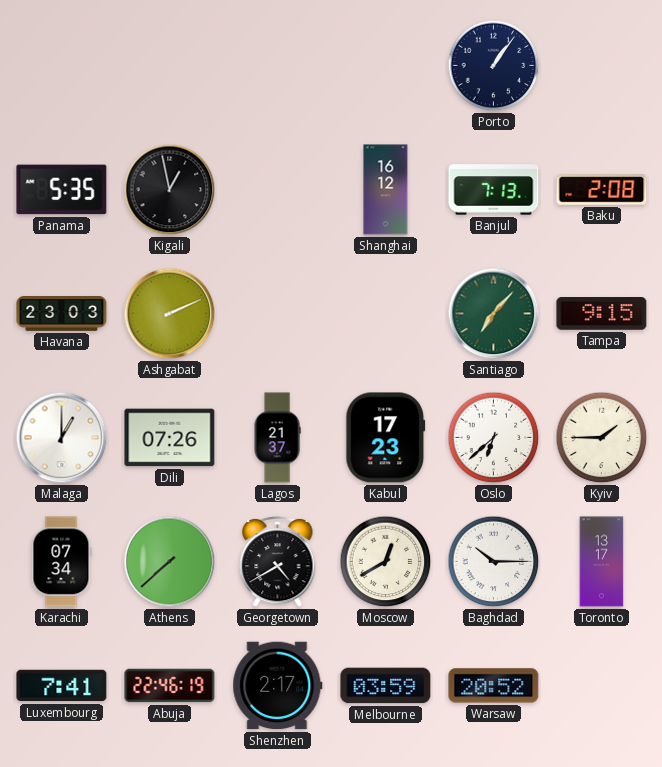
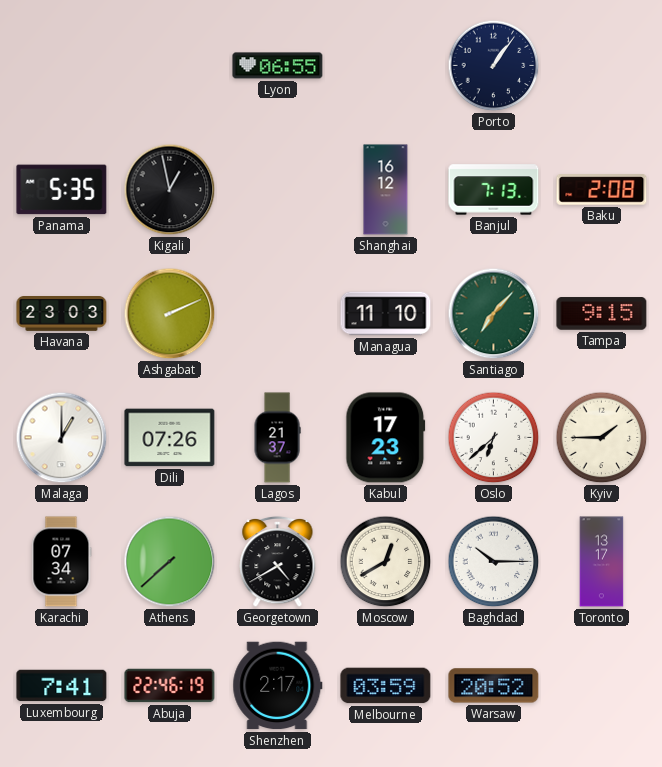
Lyon: none -> 06:55
Managua: none -> 11:10
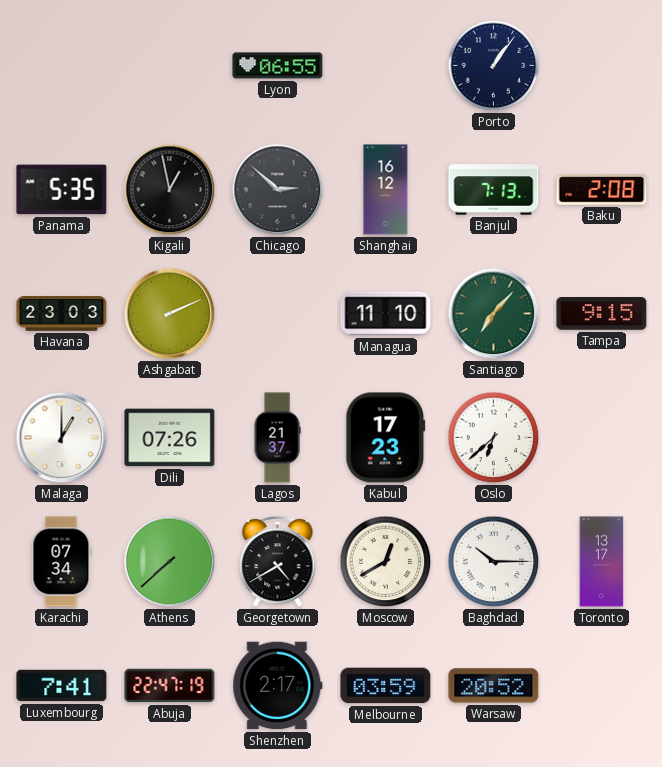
Chicago: none -> 2:52
Kyiv: 1:45 -> none
Abuja: 22:46 -> 22:47
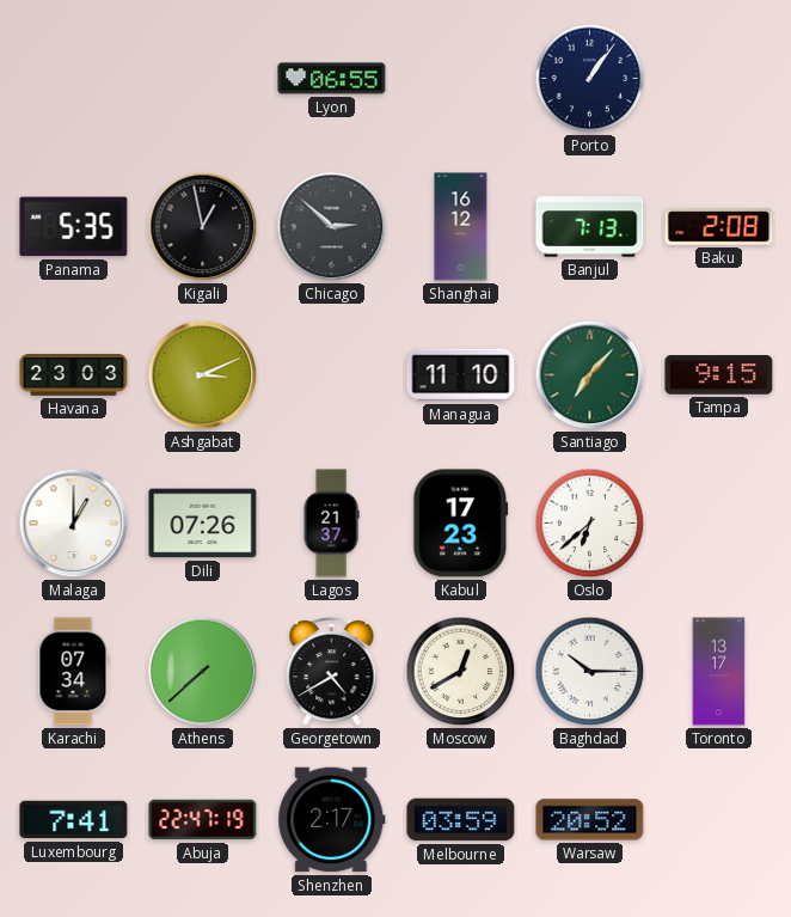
Ashgabat: 2:11 -> 3:11
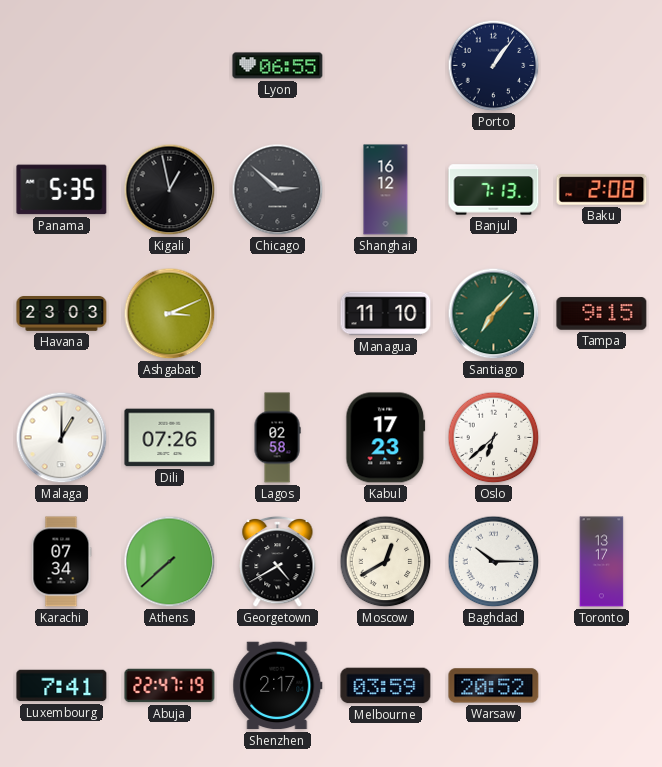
Lagos: 21:37 -> 02:58
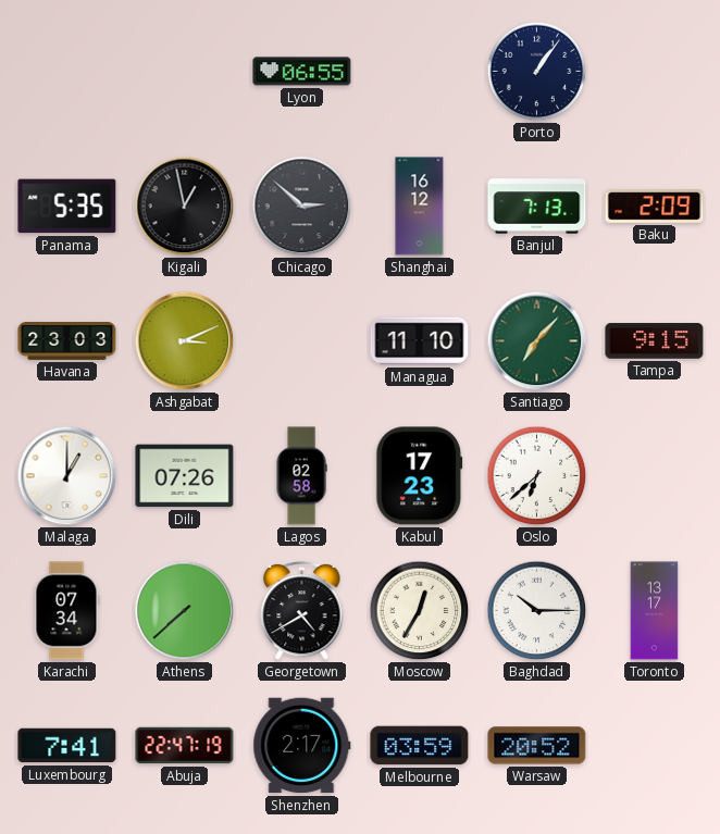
Baku: 2:08 -> 2:09
Moscow: 12:40 -> 12:35
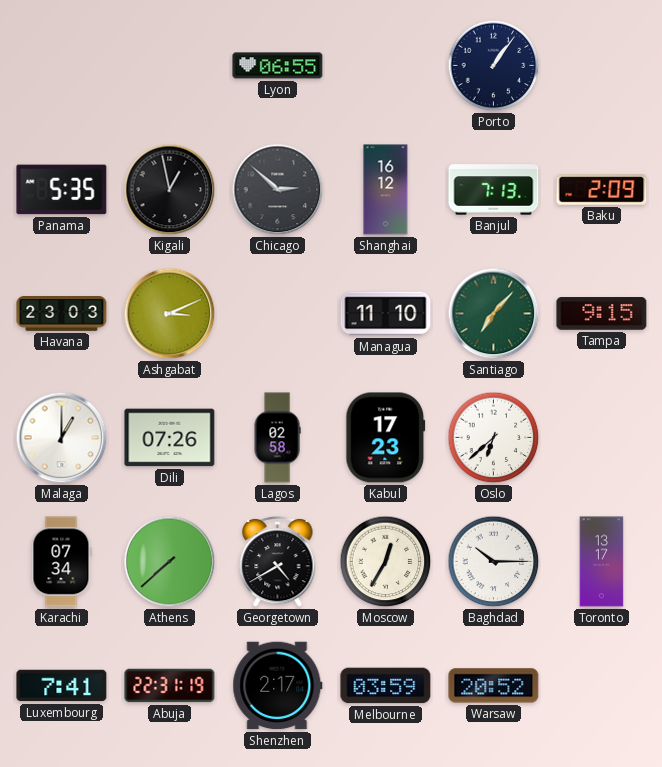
Abuja: 22:47 -> 22:31
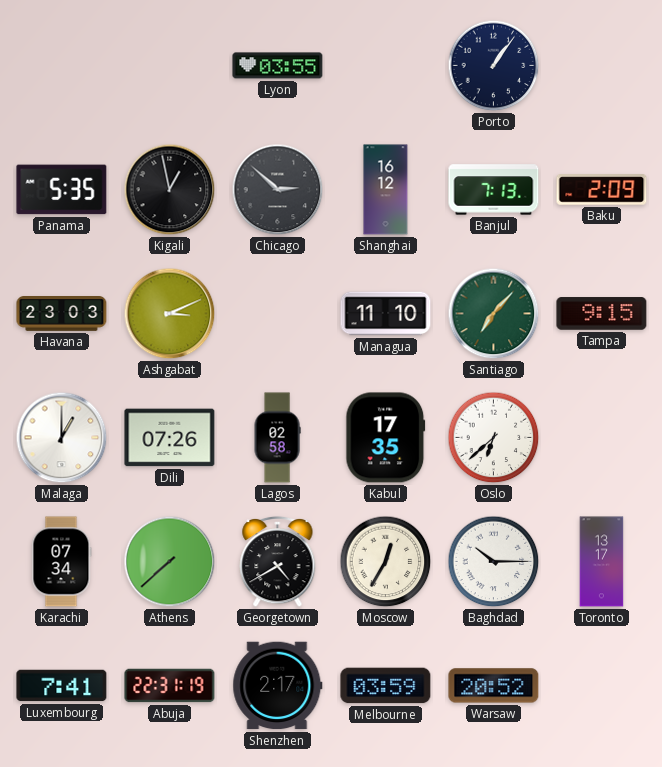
Lyon: 06:55 -> 03:55
Kabul: 17:23 -> 17:35
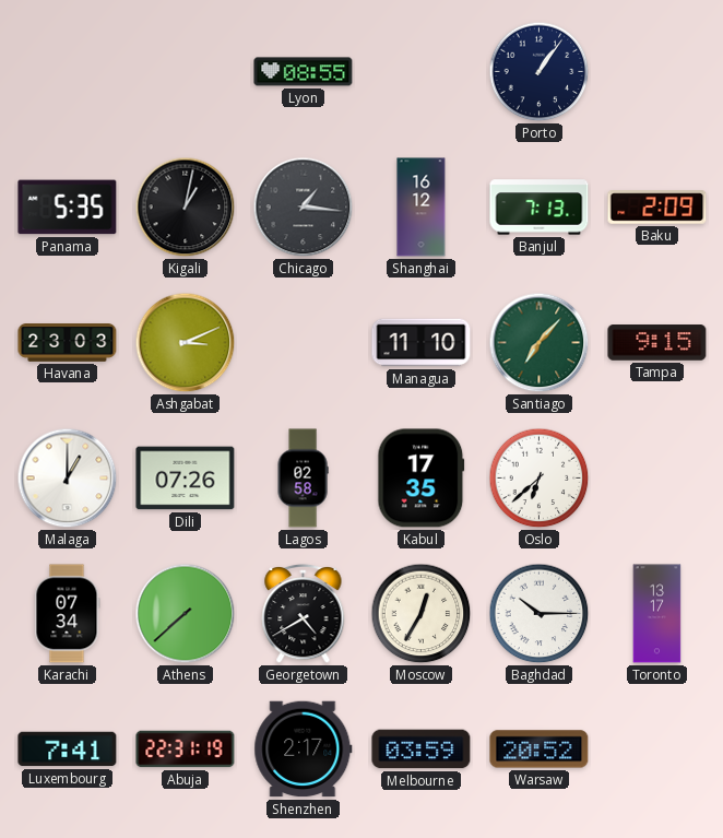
Lyon: 03:55 -> 08:55
Kigali: 12:58 -> 1:02
Chicago: 2:52 -> 1:16
